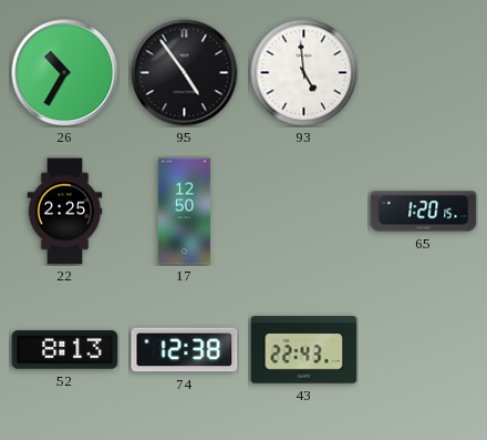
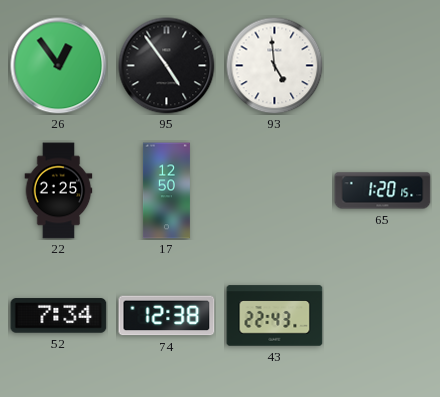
26: 10:35 -> 12:54
52: 8:13 -> 7:34
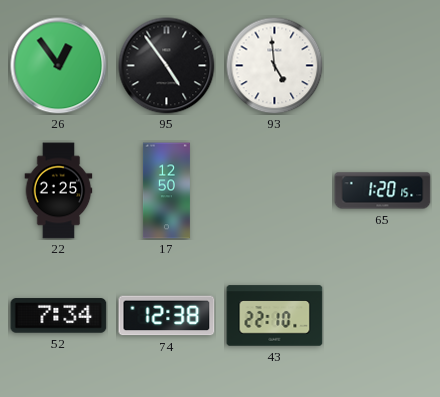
43: 22:43 -> 22:10
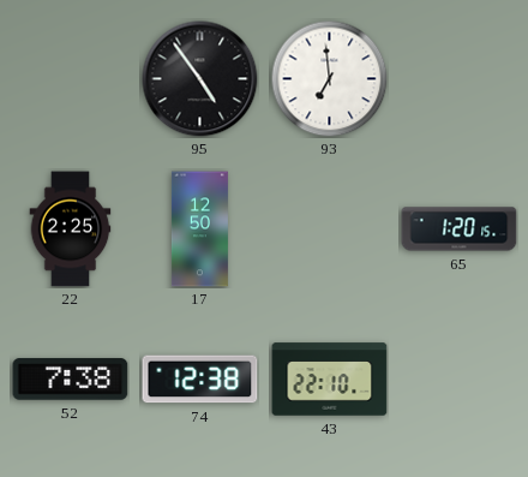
26: 12:54 -> none
93: 4:59 -> 6:59
52: 7:34 -> 7:38
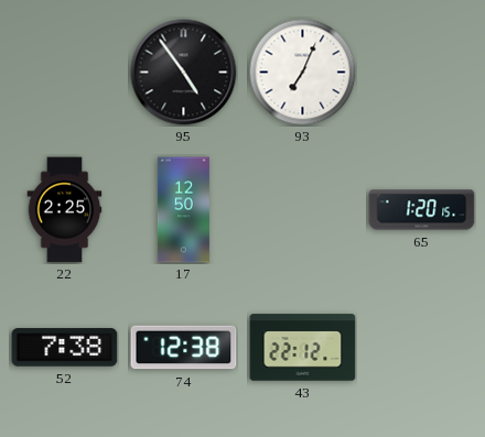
93: 6:59 -> 7:04
43: 22:10 -> 22:12
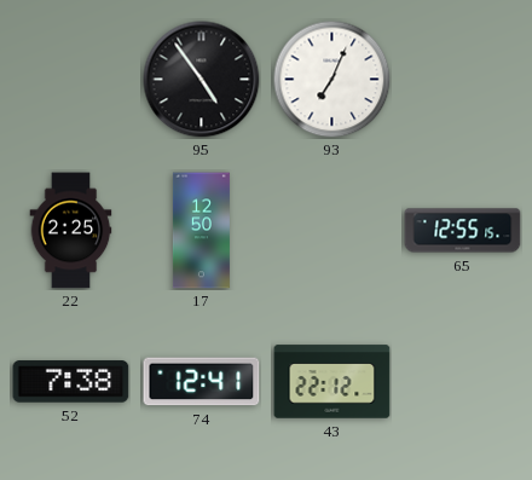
65: 1:20 -> 12:55
74: 12:38 -> 12:41
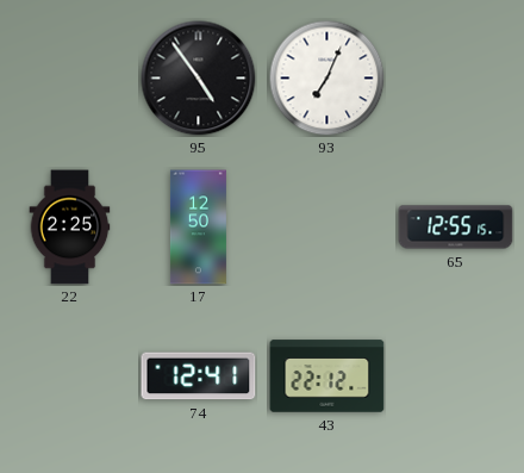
52: 7:38 -> none
